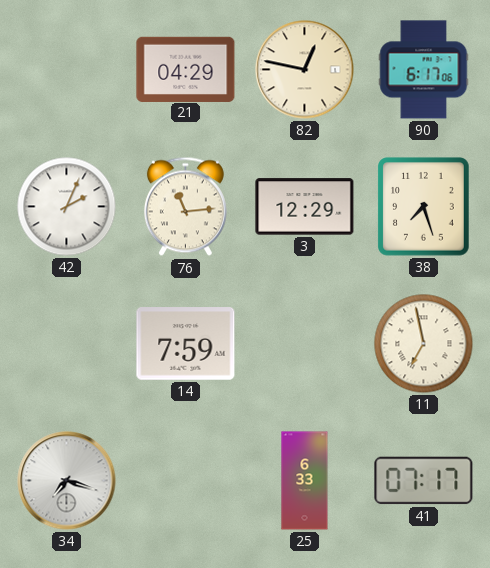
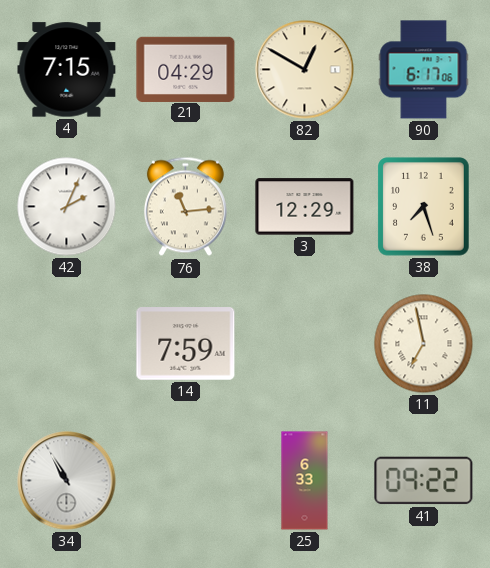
4: none -> 7:15
82: 12:47 -> 12:50
34: 7:18 -> 10:55
41: 07:17 -> 09:22
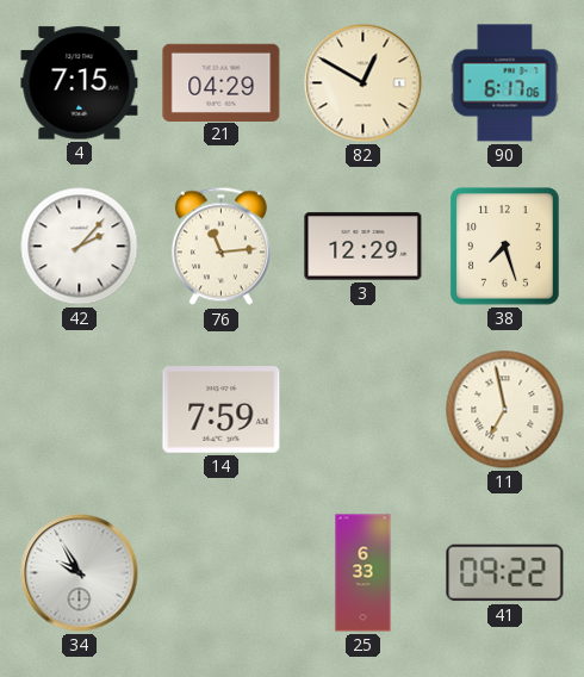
42: 2:04 -> 2:07
34: 10:55 -> 9:55
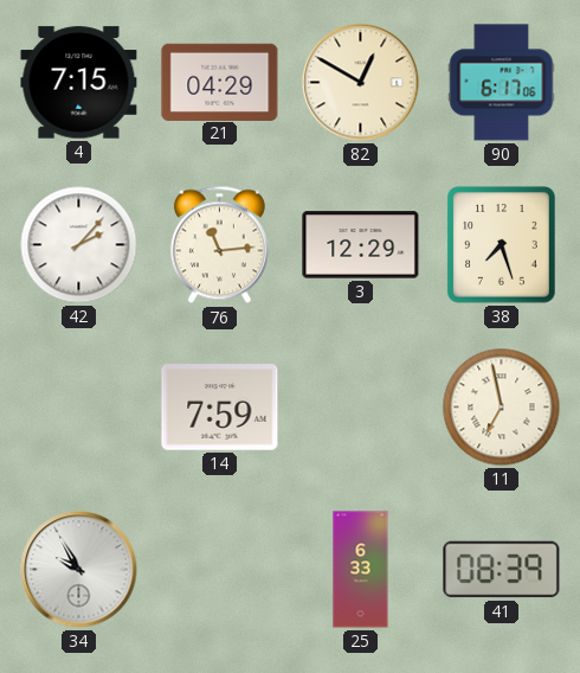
41: 09:22 -> 08:39
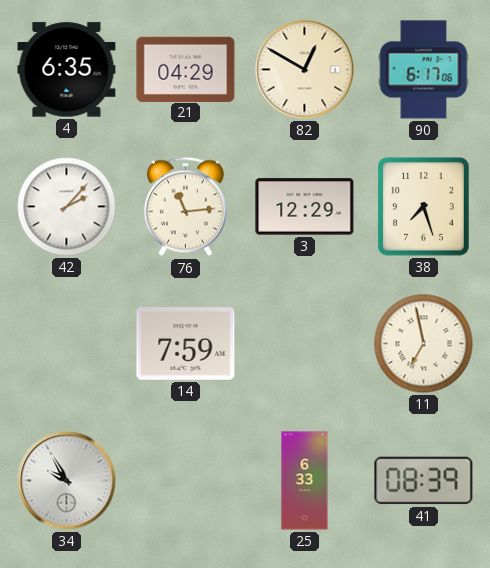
4: 7:15 -> 6:35
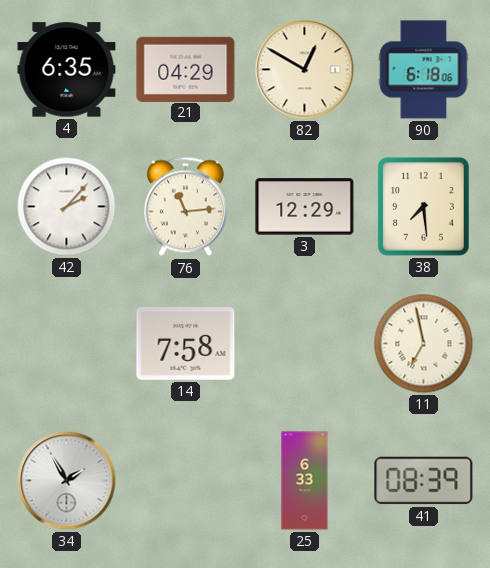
90: 6:17 -> 6:18
38: 7:27 -> 7:29
14: 7:59 -> 7:58
34: 9:55 -> 1:55
